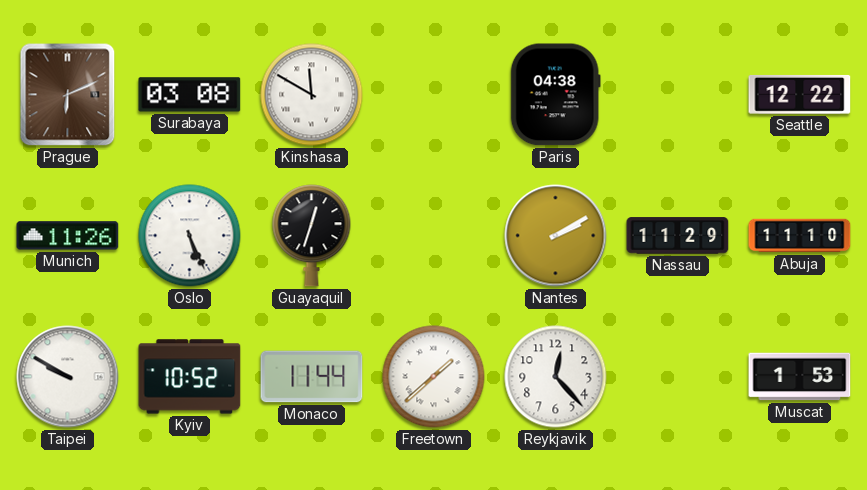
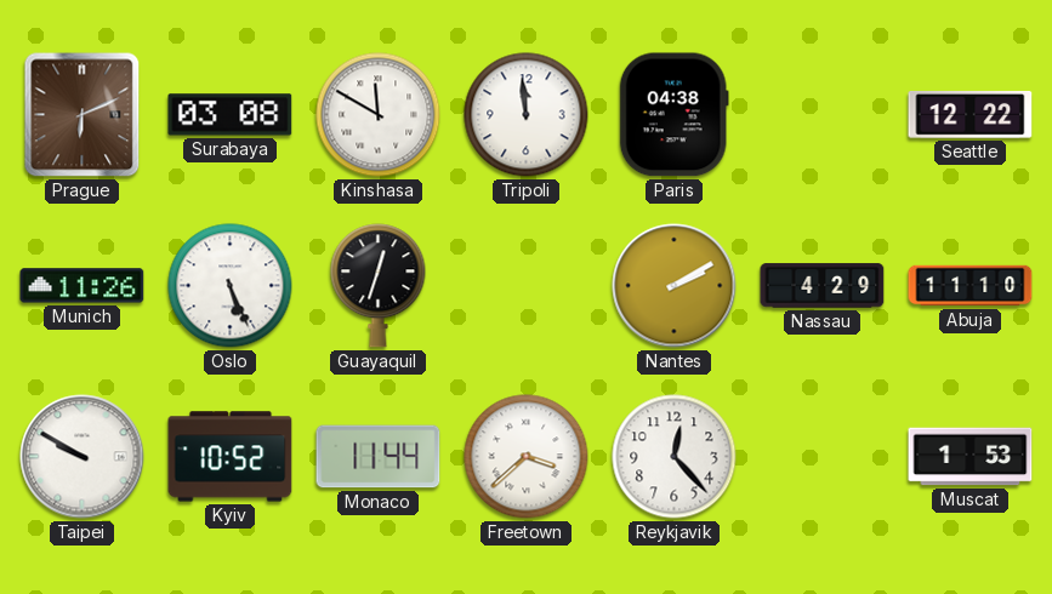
Tripoli: none -> 11:59
Nassau: 11:29 -> 4:29
Freetown: 1:38 -> 3:38
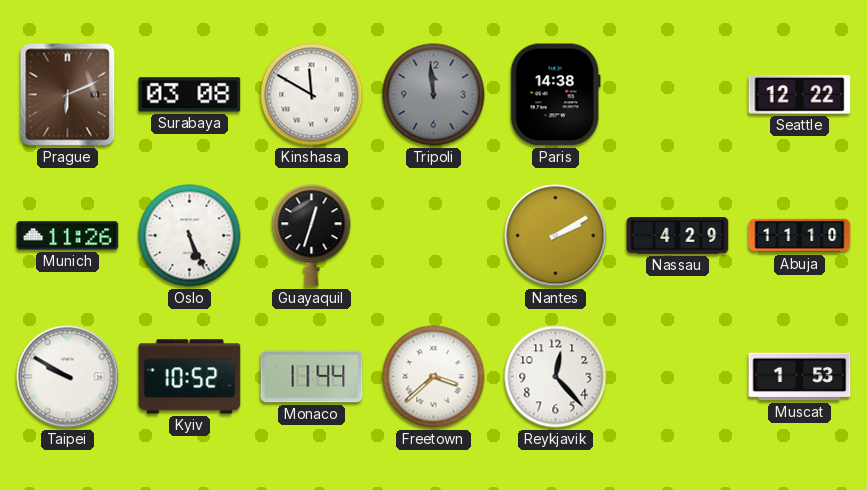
Tripoli dial: white -> grey
Paris: 04:38 -> 14:38
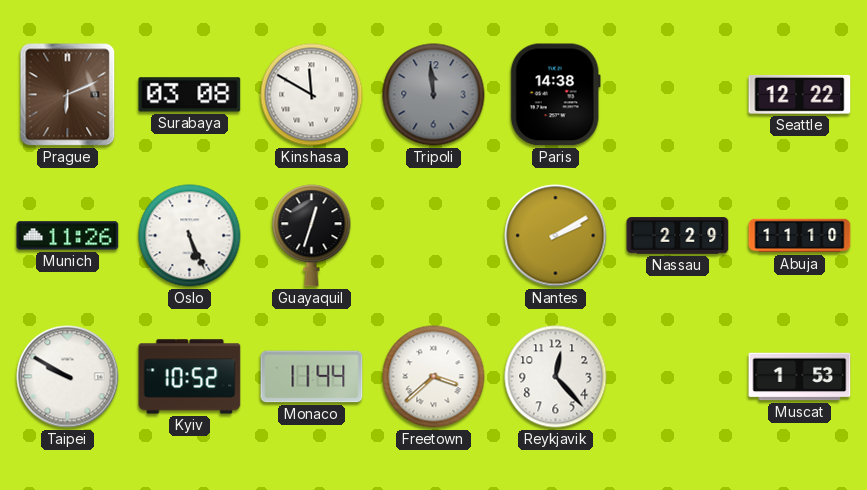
Nassau: 4:29 -> 2:29
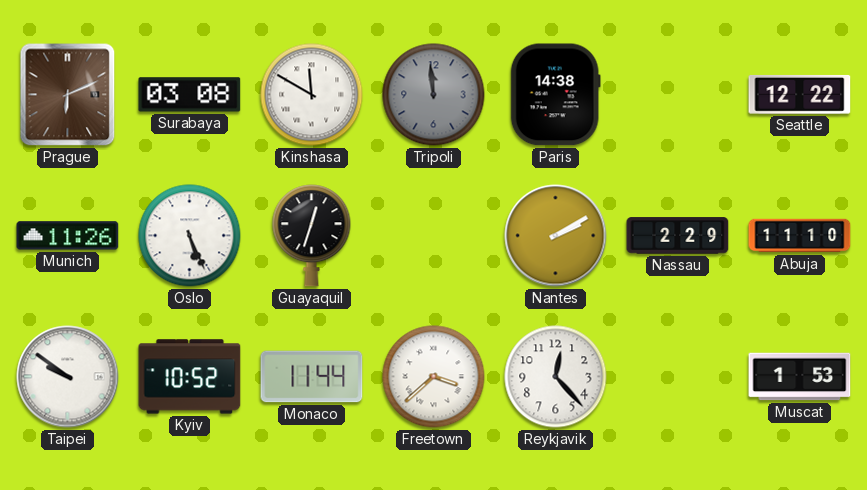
Taipei: 9:50 -> 9:51
